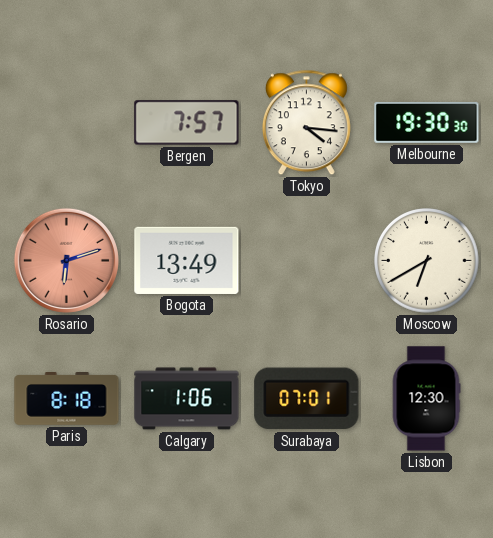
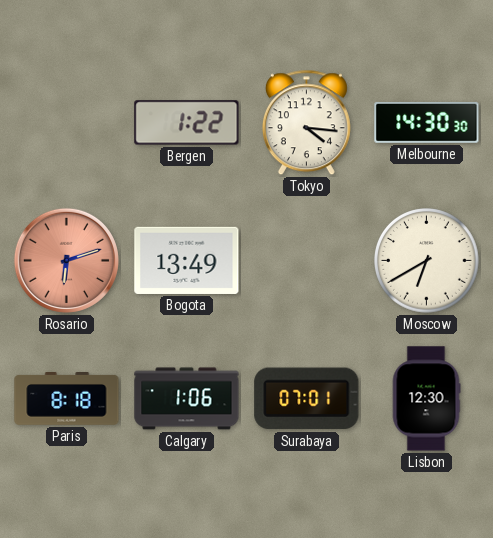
Bergen: 7:57 -> 1:22
Melbourne: 19:30 -> 14:30
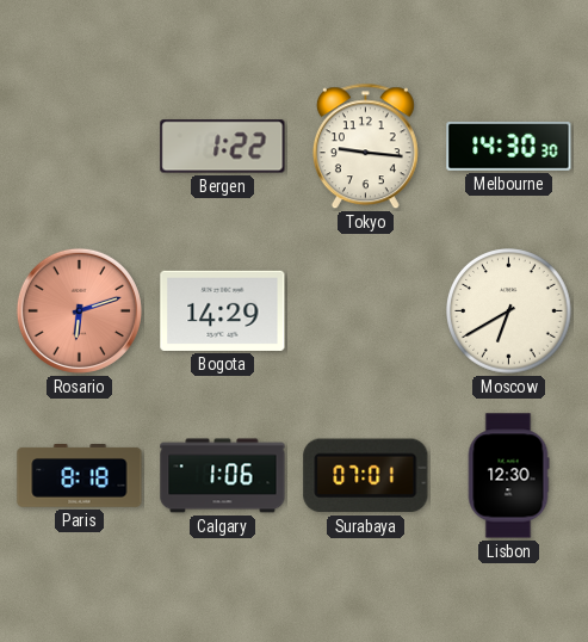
Tokyo: 4:16 -> 9:16
Bogota: 13:49 -> 14:29
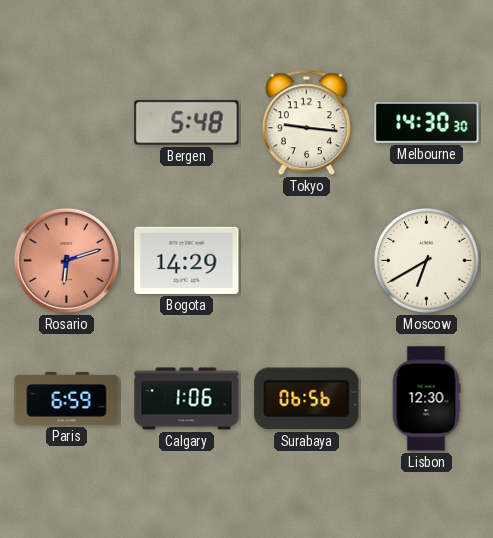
Bergen: 1:22 -> 5:48
Paris: 8:18 -> 6:59
Surabaya: 07:01 -> 06:56
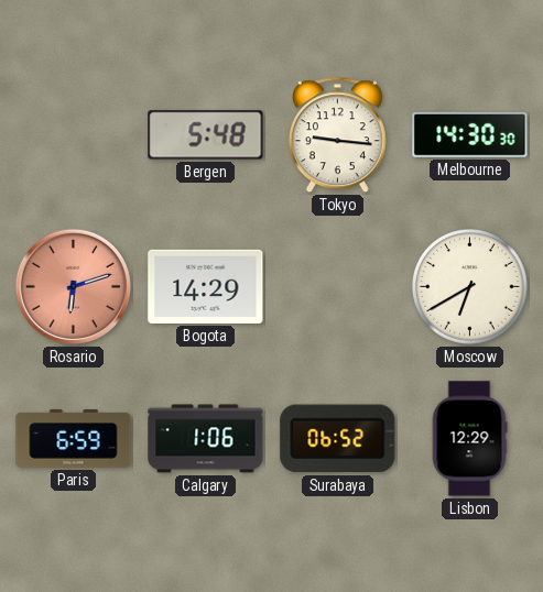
Surabaya: 06:56 -> 06:52
Lisbon: 12:30 -> 12:29
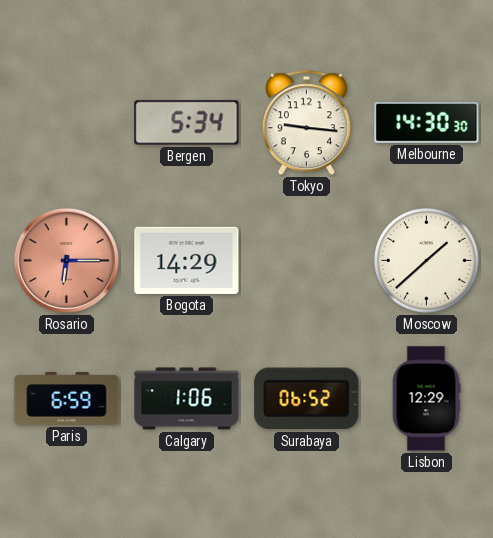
Bergen: 5:48 -> 5:34
Rosario: 6:12 -> 6:15
Moscow: 6:40 -> 1:38
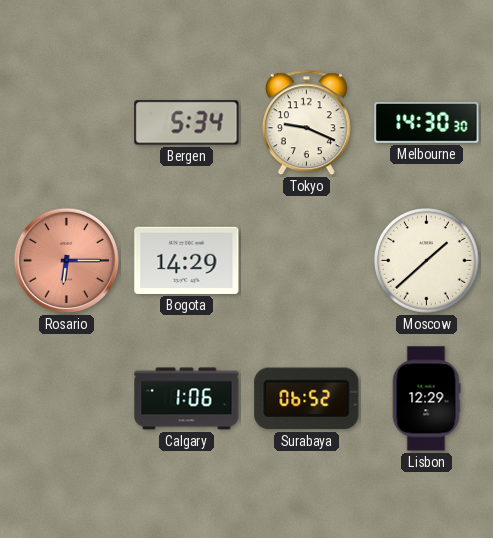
Tokyo: 9:16 -> 9:19
Paris: 6:59 -> none
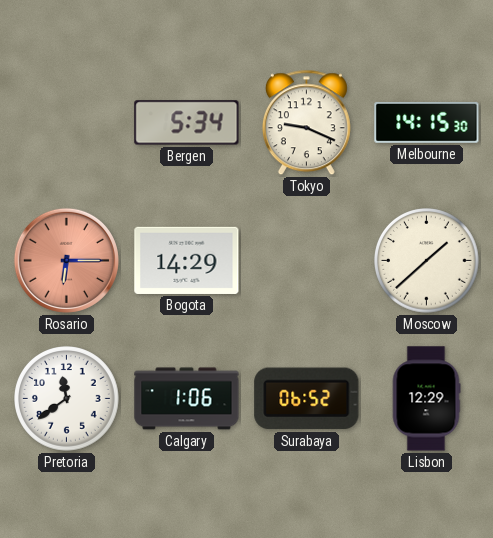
Melbourne: 14:30 -> 14:15
Pretoria: none -> 11:39
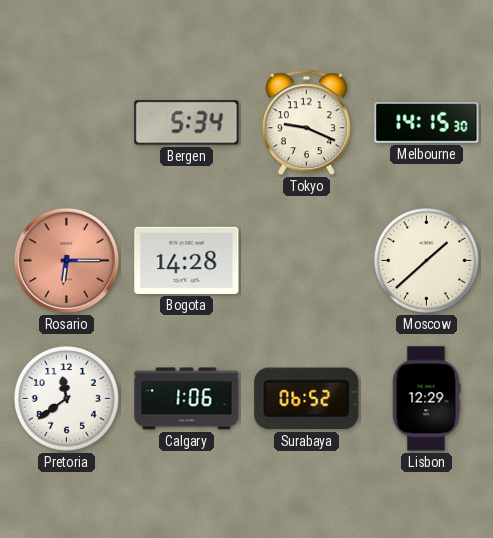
Bogota: 14:29 -> 14:28
